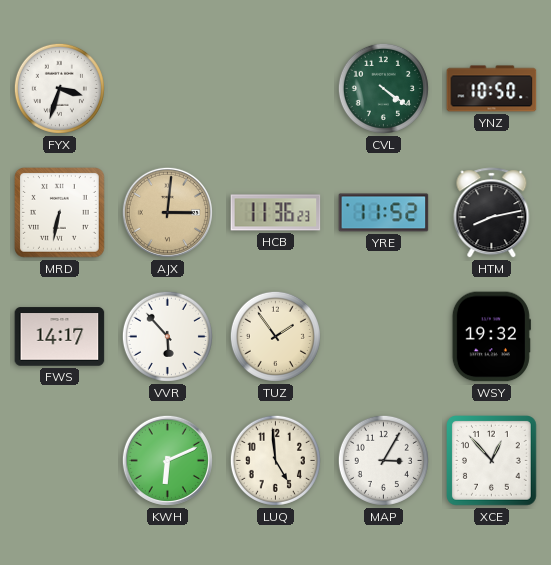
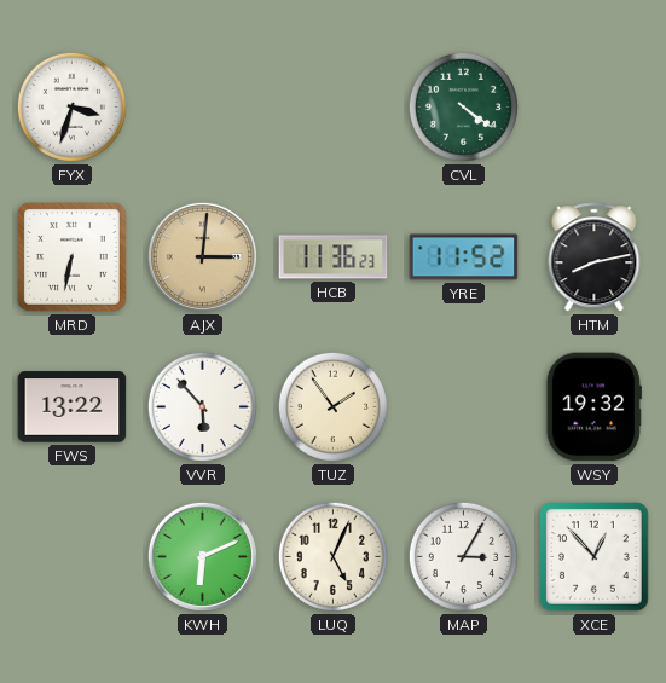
YNZ: 10:50 -> none
FWS: 14:17 -> 13:22
LUQ: 4:59 -> 5:04
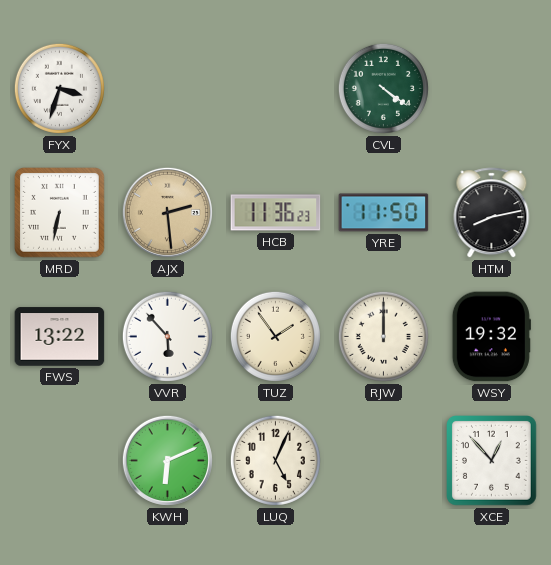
AJX: 3:01 -> 2:29
YRE: 11:52 -> 11:50
RJW: none -> 12:00
MAP: 3:05 -> none
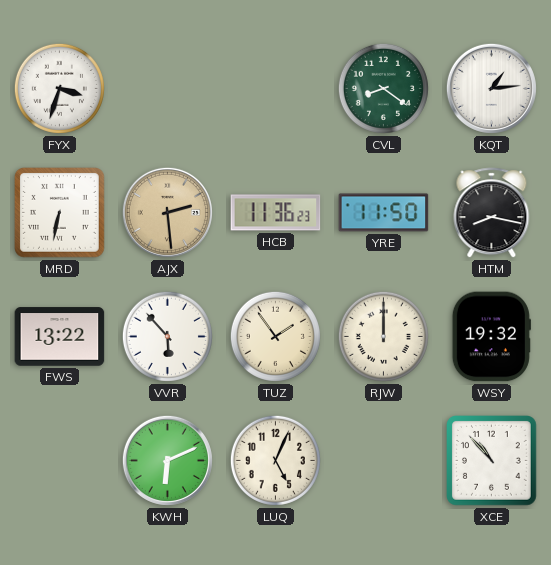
CVL: 4:21 -> 8:21
KQT: none -> 1:14
HTM: 8:13 -> 8:17
XCE: 12:53 -> 10:53
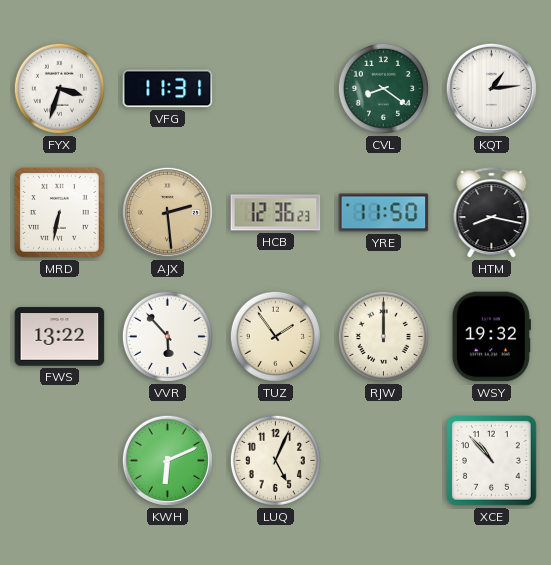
VFG: none -> 11:31
HCB: 11:36 -> 12:36
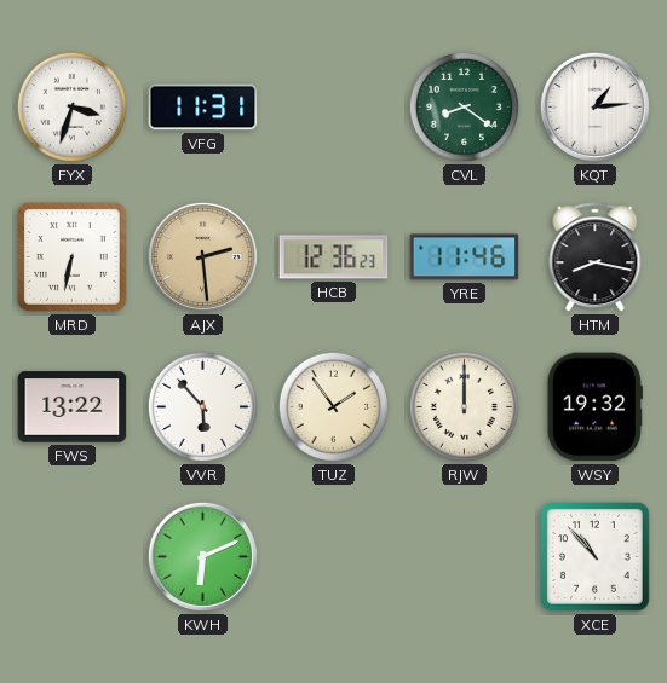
YRE: 11:50 -> 11:46
LUQ: 5:04 -> none
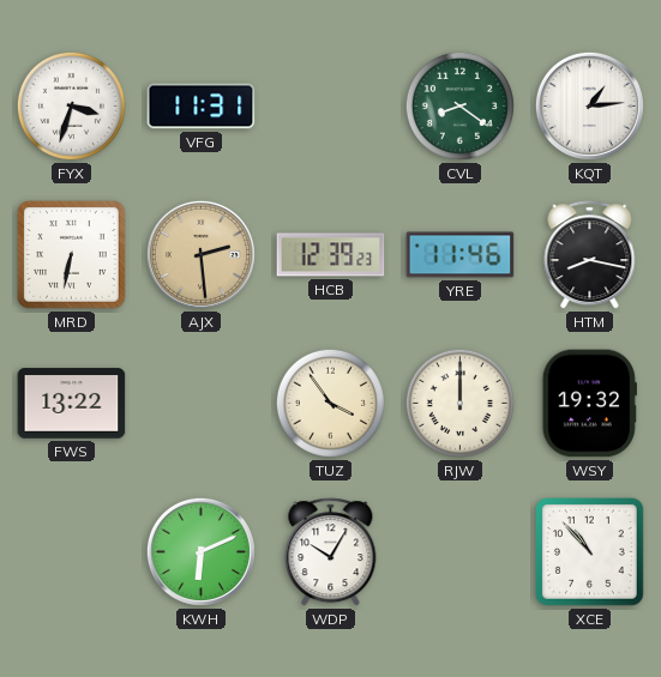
HCB: 12:36 -> 12:39
VVR: 5:53 -> none
TUZ: 1:54 -> 3:54
WDP: none -> 10:05
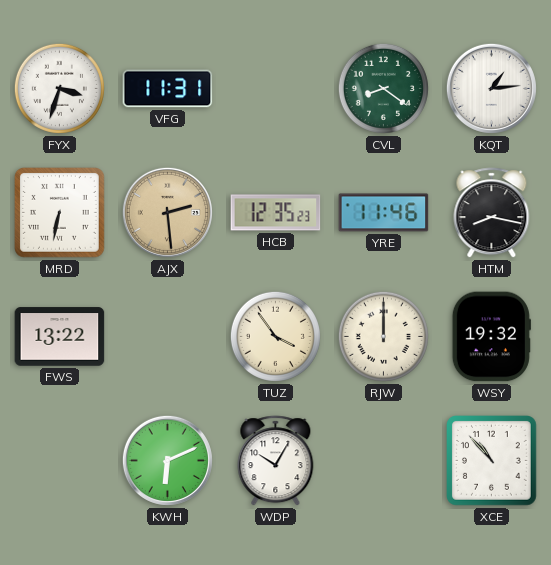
HCB: 12:39 -> 12:35
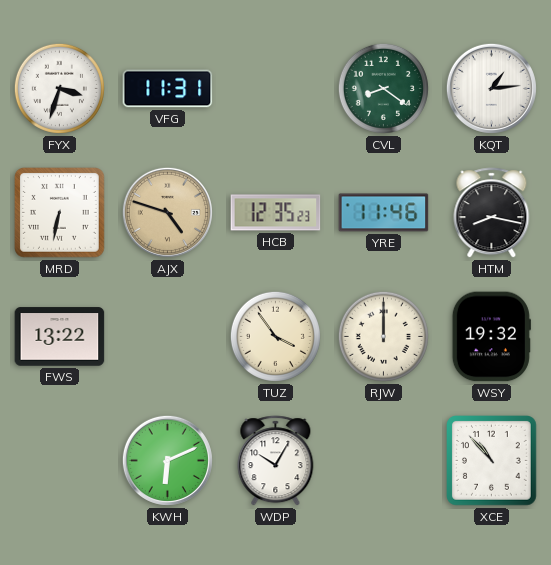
AJX: 2:29 -> 4:48
